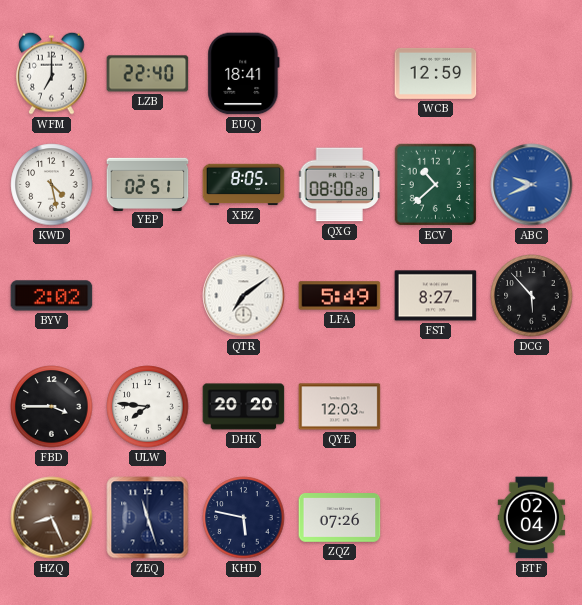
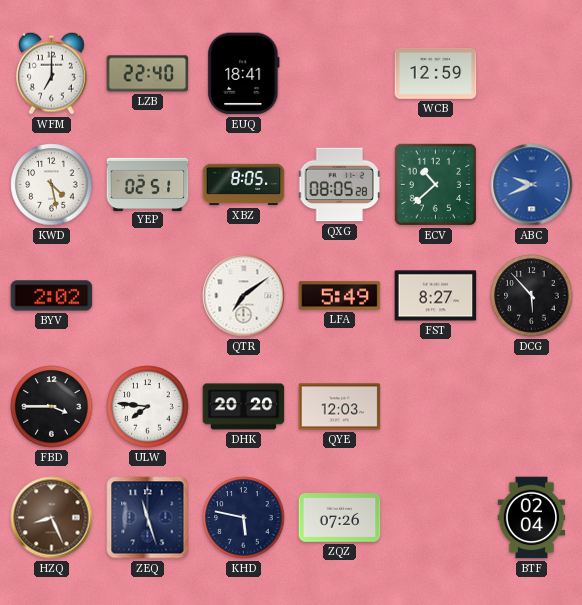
QXG: 08:00 -> 08:05
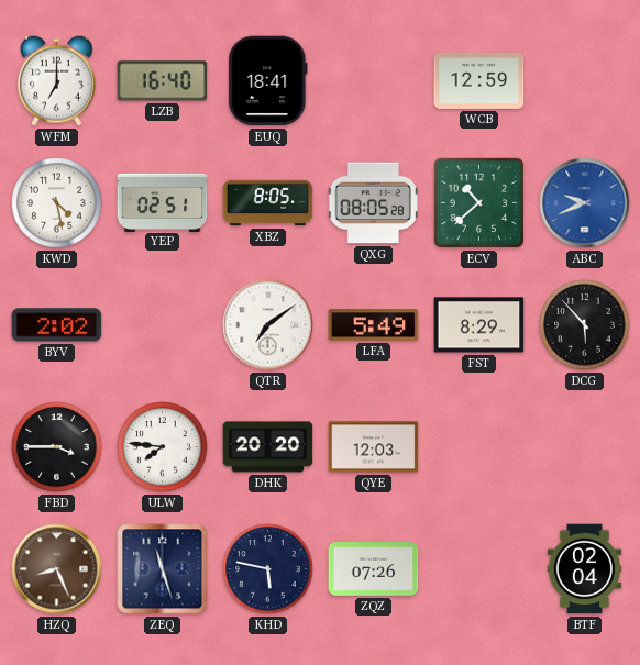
LZB: 22:40 -> 16:40
FST: 8:27 -> 8:29
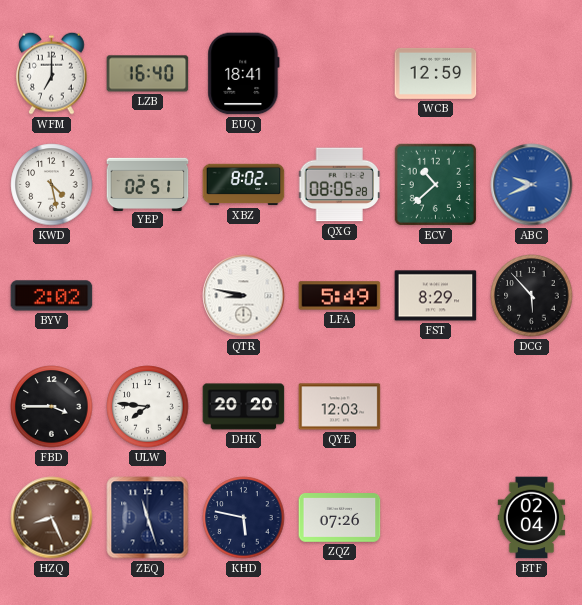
XBZ: 8:05 -> 8:02
QTR: 7:09 -> 8:47
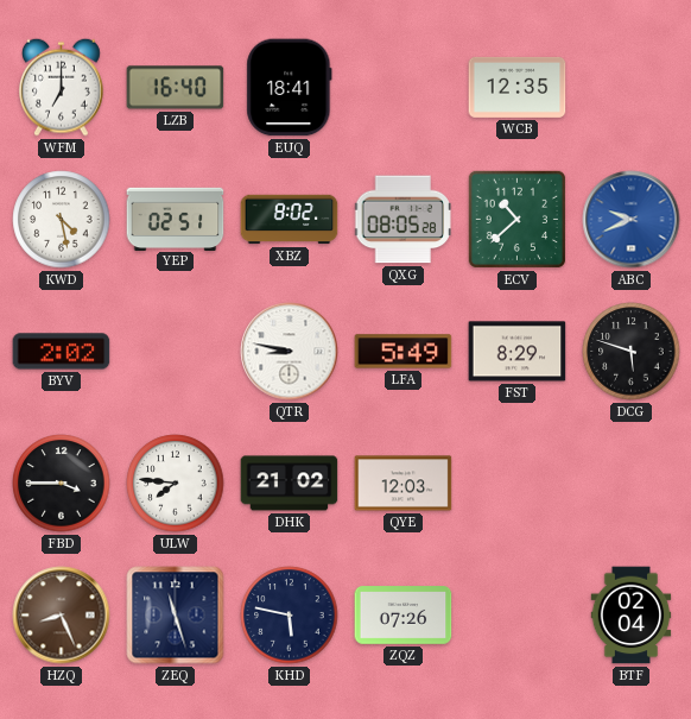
WCB: 12:59 -> 12:35
DCG: 5:53 -> 5:48
DHK: 20:20 -> 21:02
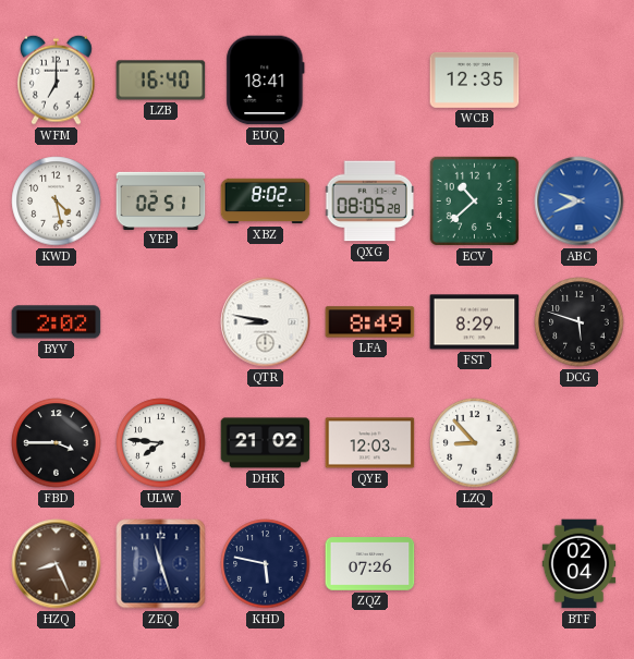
LFA: 5:49 -> 8:49
LZQ: none -> 8:53
